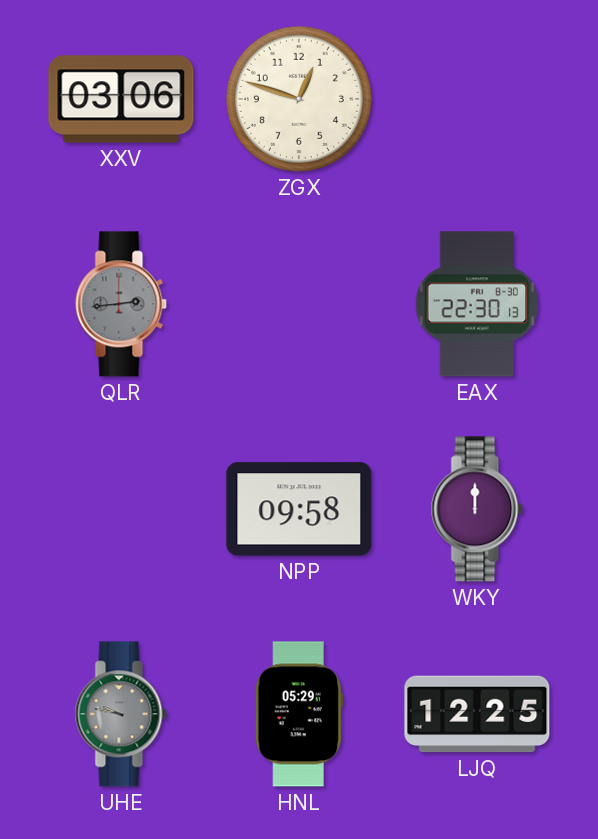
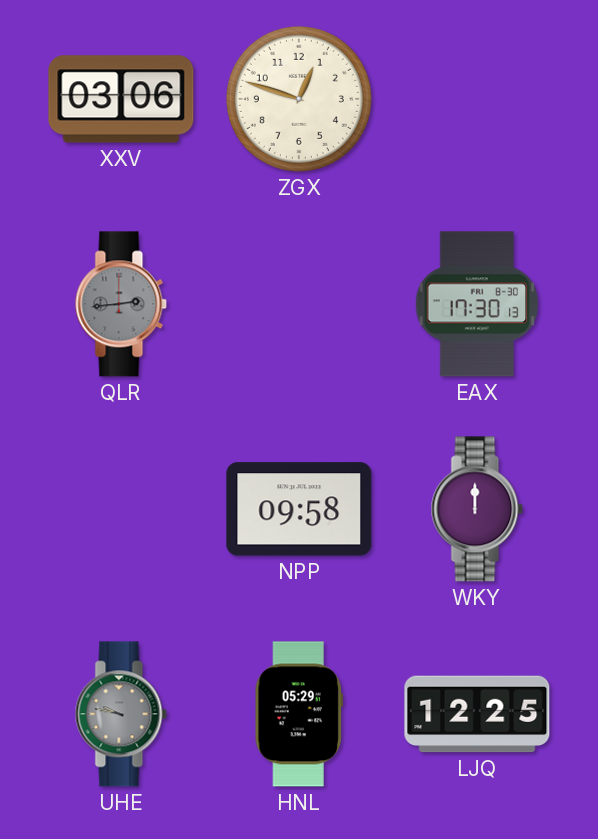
EAX: 22:30 -> 17:30
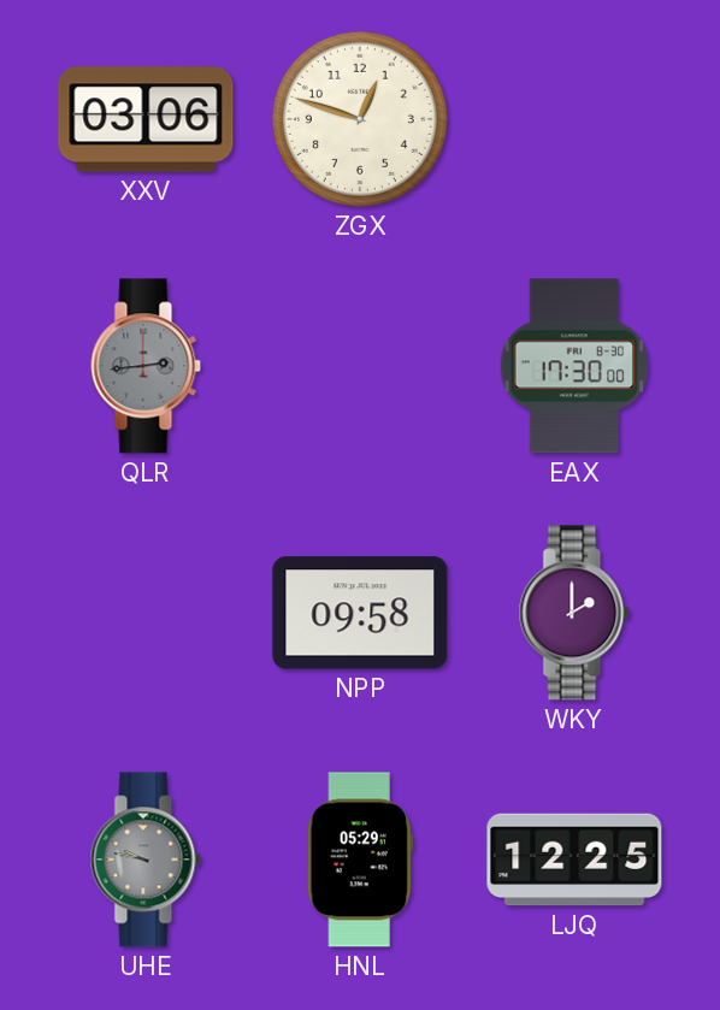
EAX: 17:30:13 -> 17:30:00
WKY: 12:00 -> 2:00
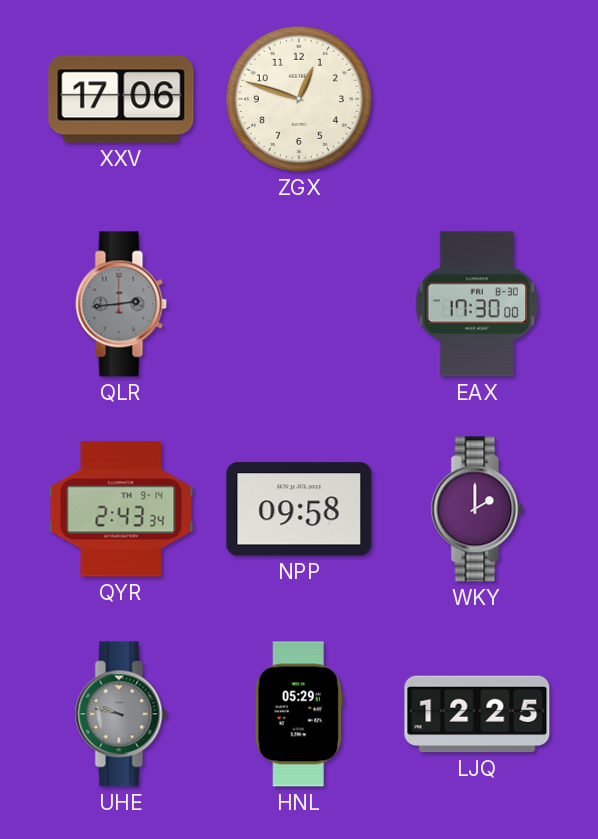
XXV: 03:06 -> 17:06
QYR: none -> 2:43
